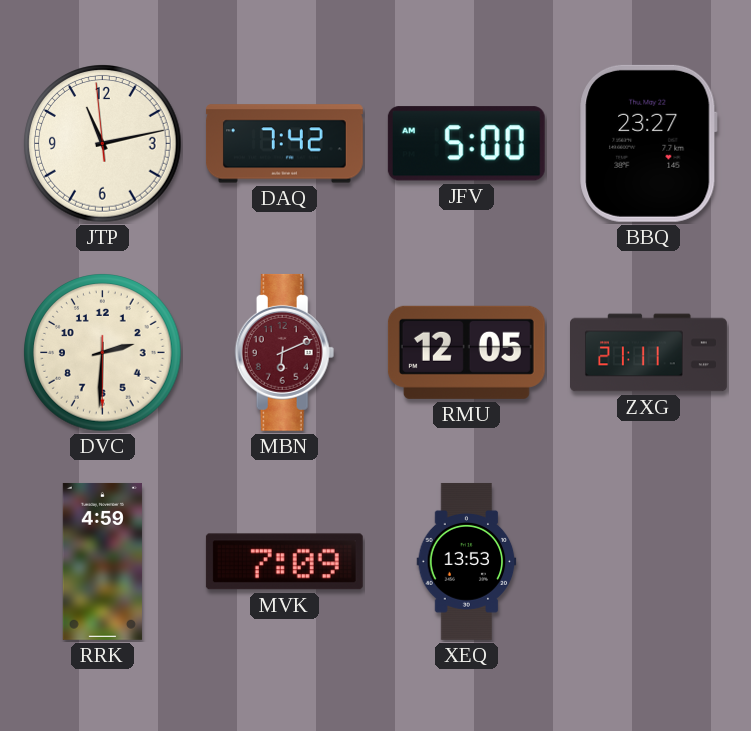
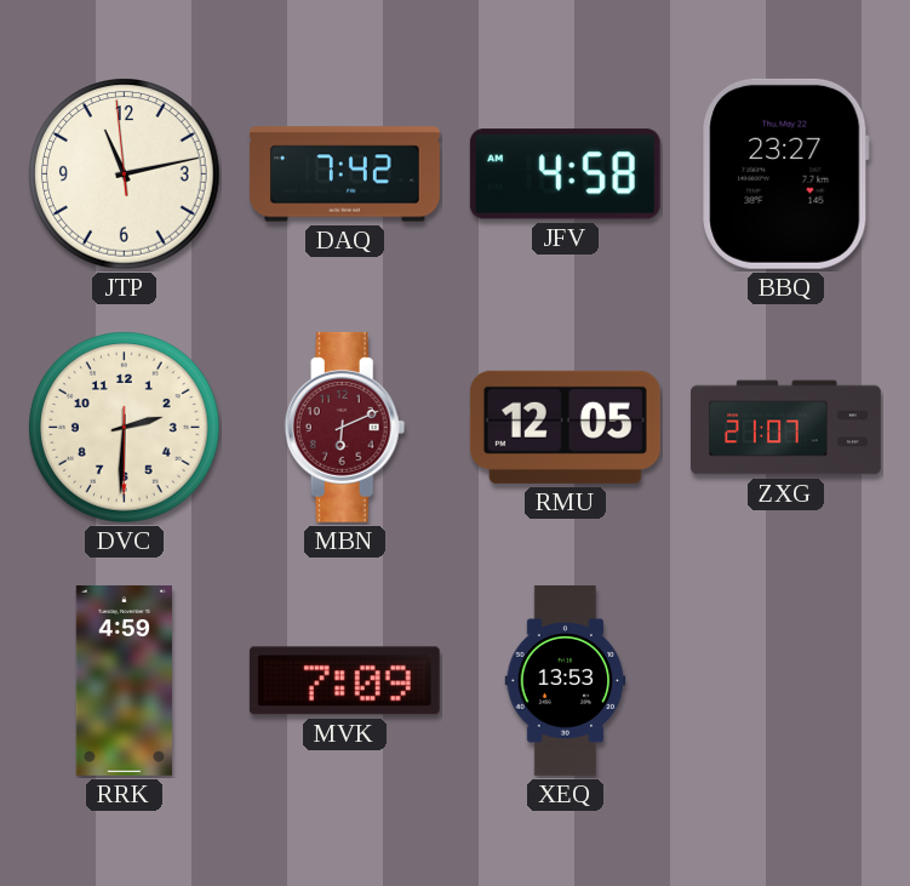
JFV: 5:00 -> 4:58
ZXG: 21:11 -> 21:07
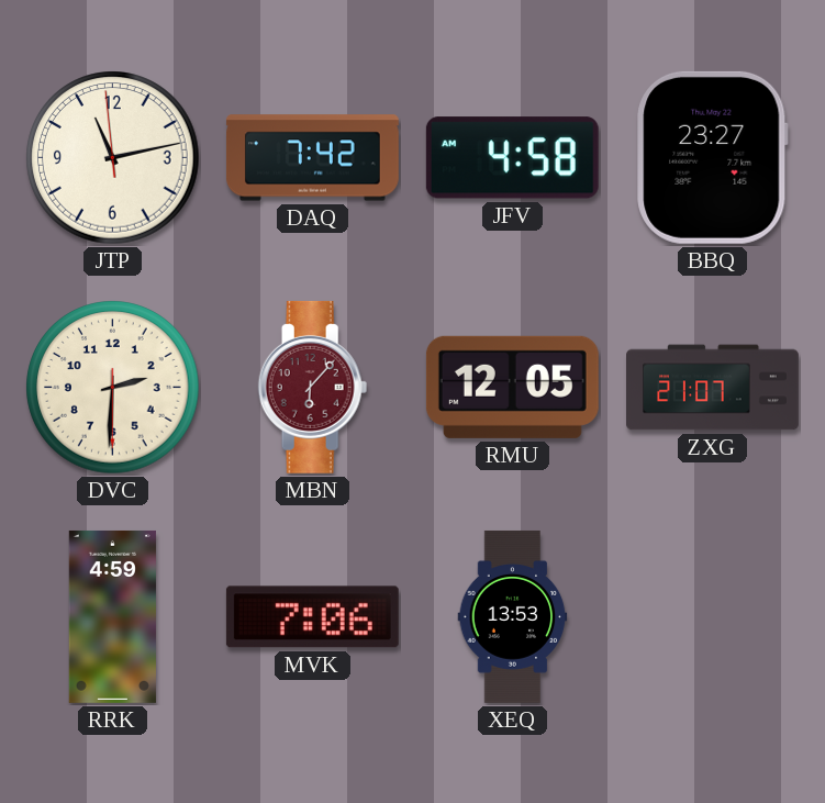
MBN: 6:11 -> 6:07
MVK: 7:09 -> 7:06
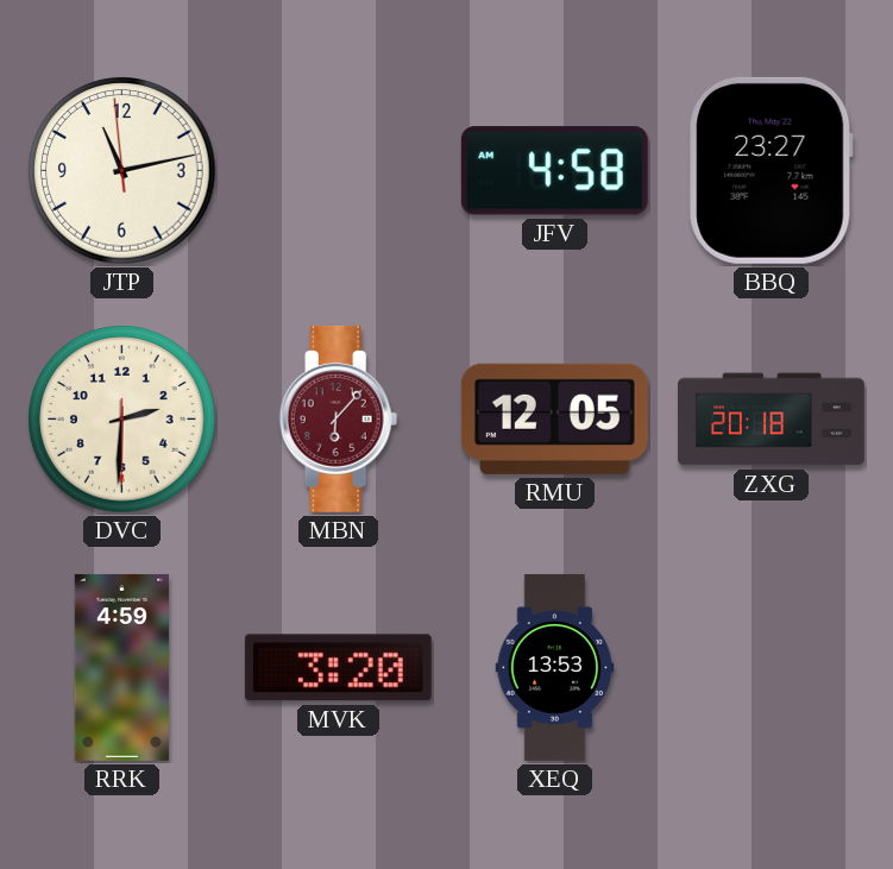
DAQ: 7:42 -> none
ZXG: 21:07 -> 20:18
MVK: 7:06 -> 3:20
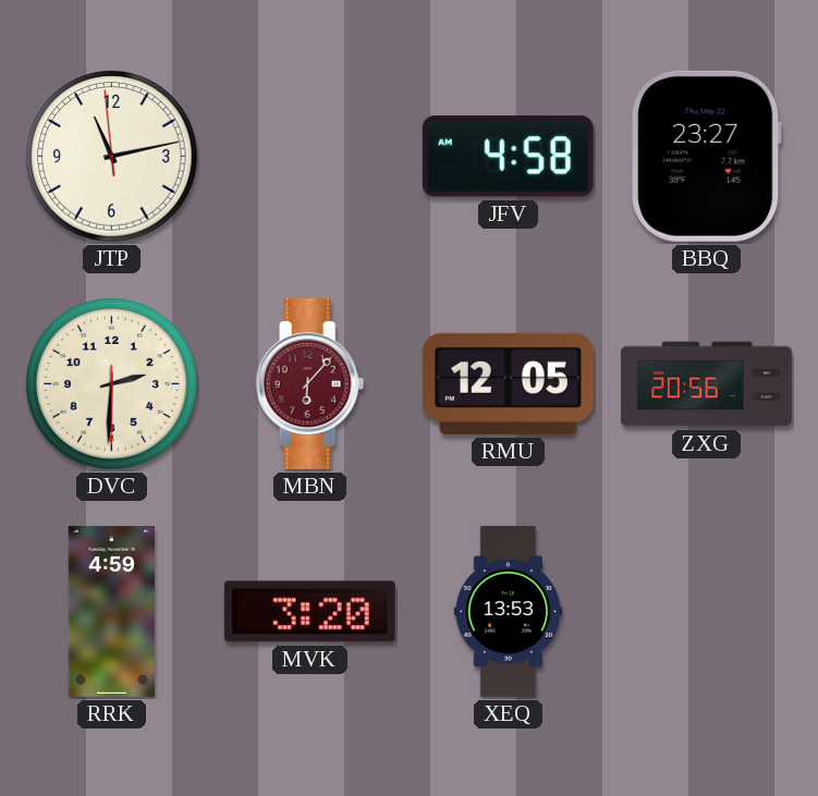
ZXG: 20:18 -> 20:56
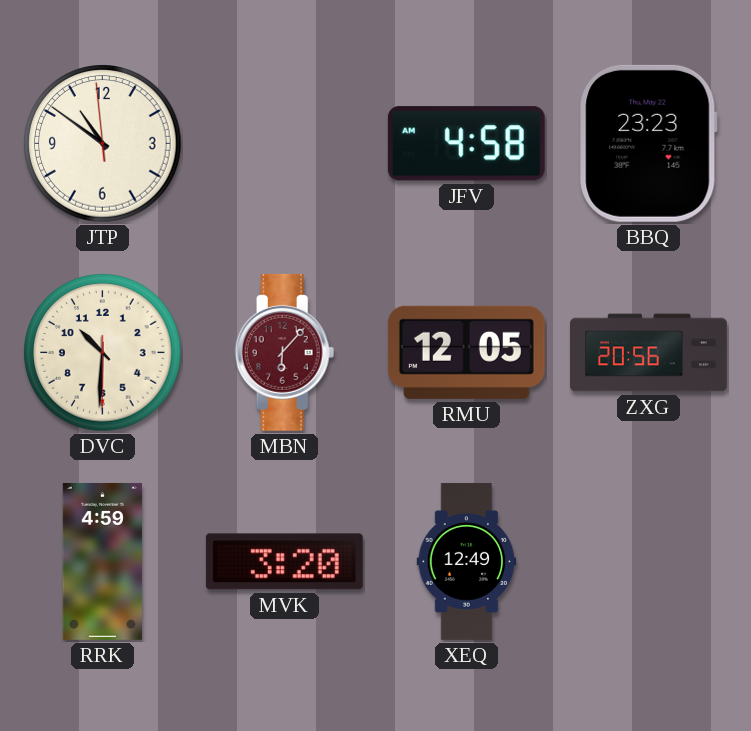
JTP: 11:12 -> 10:50
BBQ: 23:27 -> 23:23
DVC: 2:30 -> 10:30
XEQ: 13:53 -> 12:49
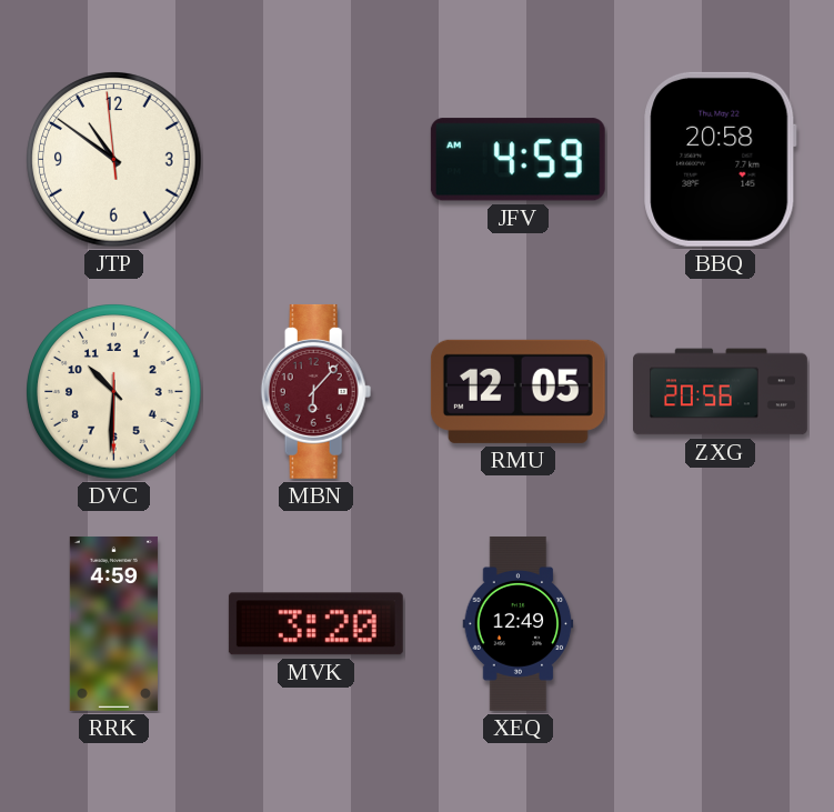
JFV: 4:58 -> 4:59
BBQ: 23:23 -> 20:58
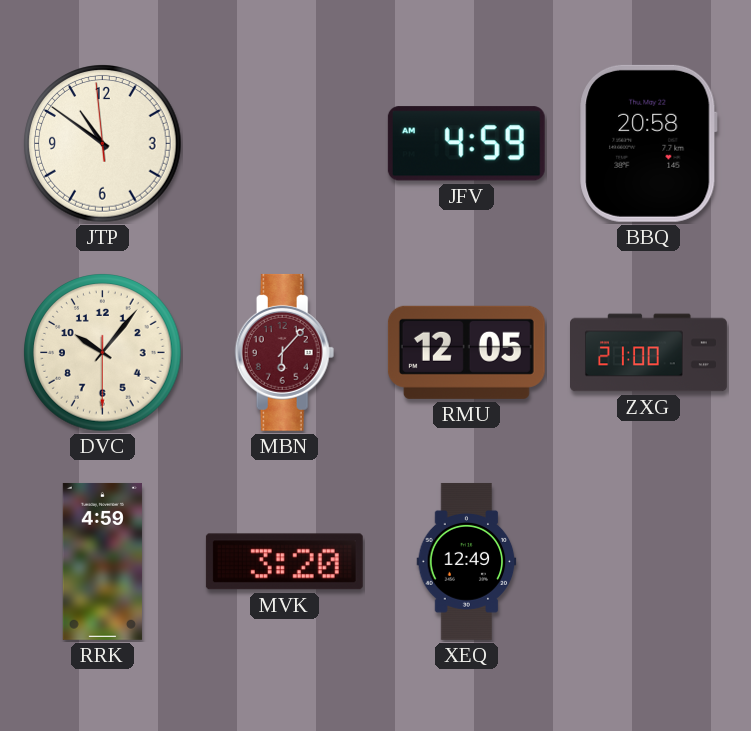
DVC: 10:30 -> 10:06
ZXG: 20:56 -> 21:00
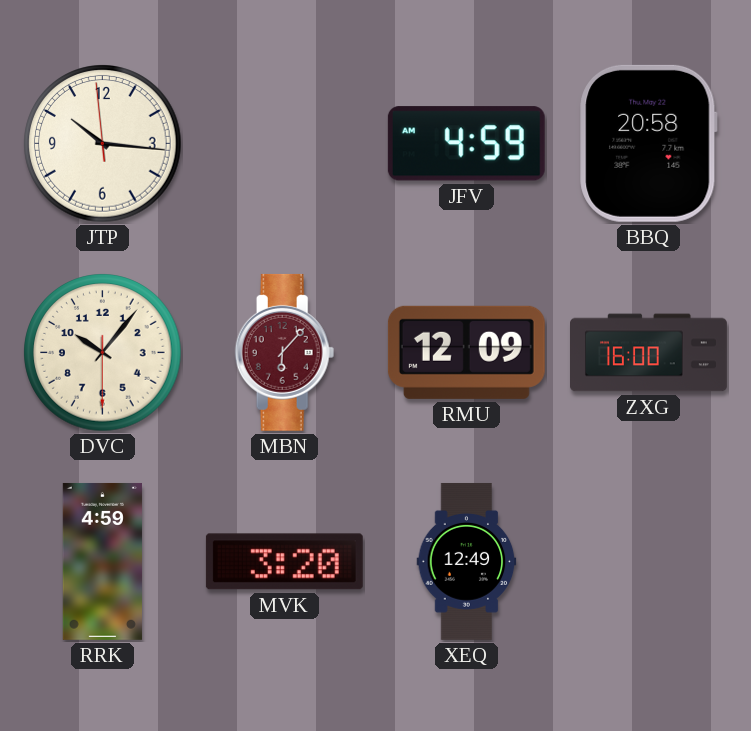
JTP: 10:50 -> 10:15
RMU: 12:05 -> 12:09
ZXG: 21:00 -> 16:00
